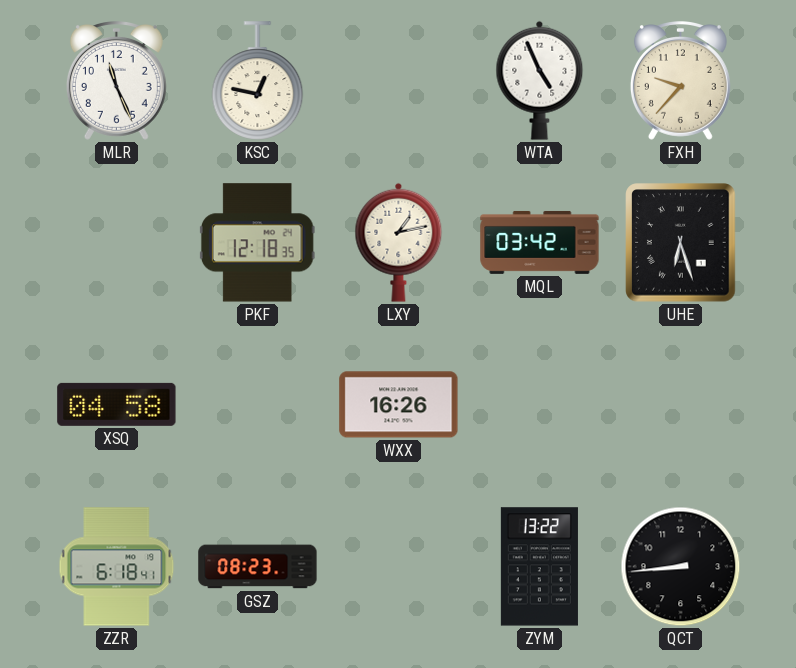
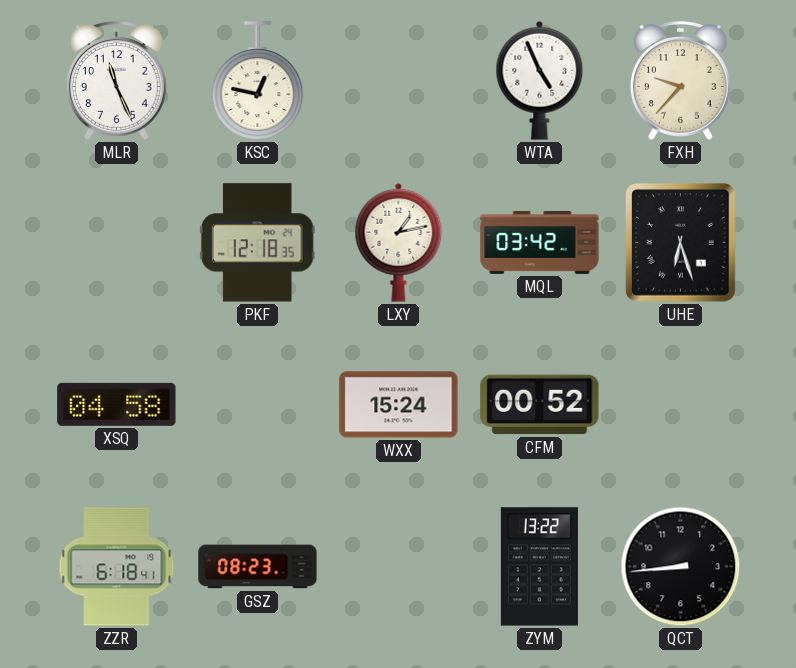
WXX: 16:26 -> 15:24
CFM: none -> 00:52
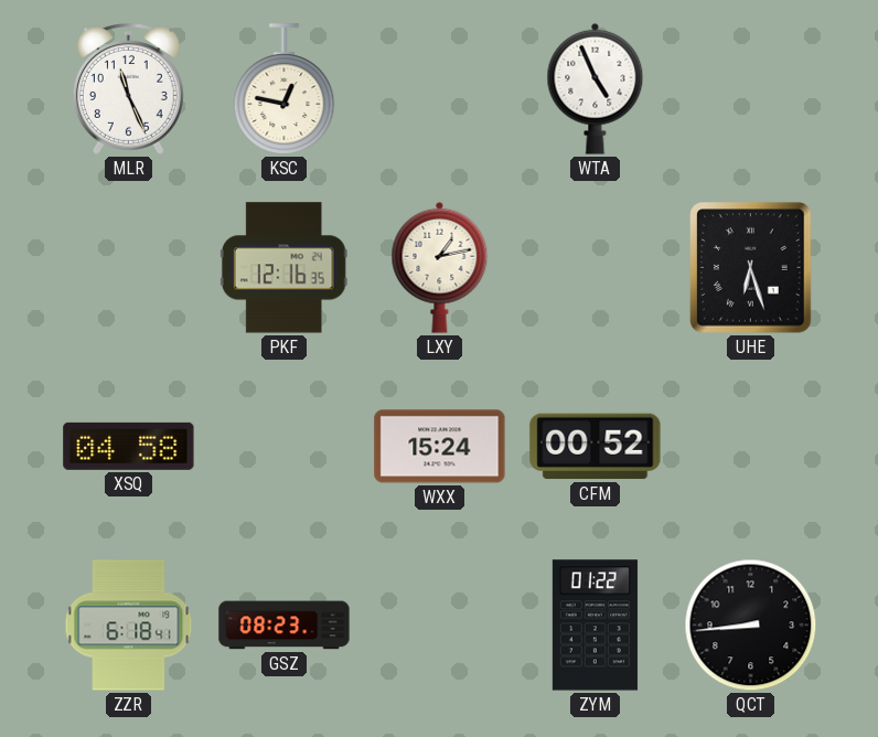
FXH: 9:37 -> none
PKF: 12:18 -> 12:16
MQL: 03:42 -> none
ZYM: 13:22 -> 01:22
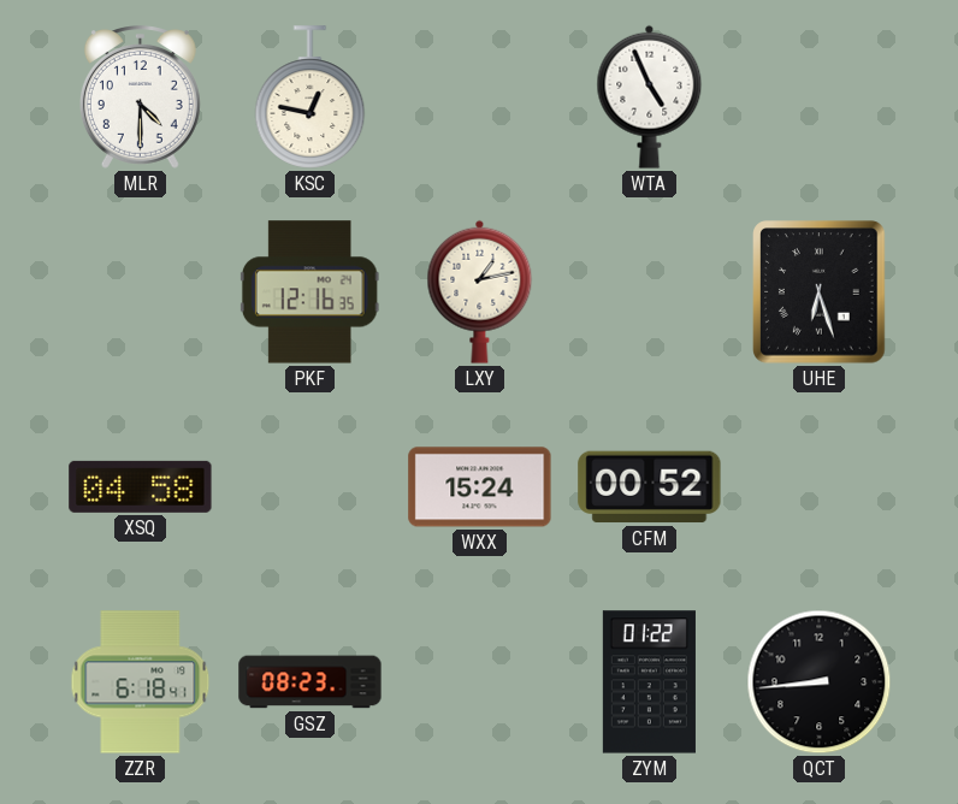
MLR: 11:26 -> 4:30
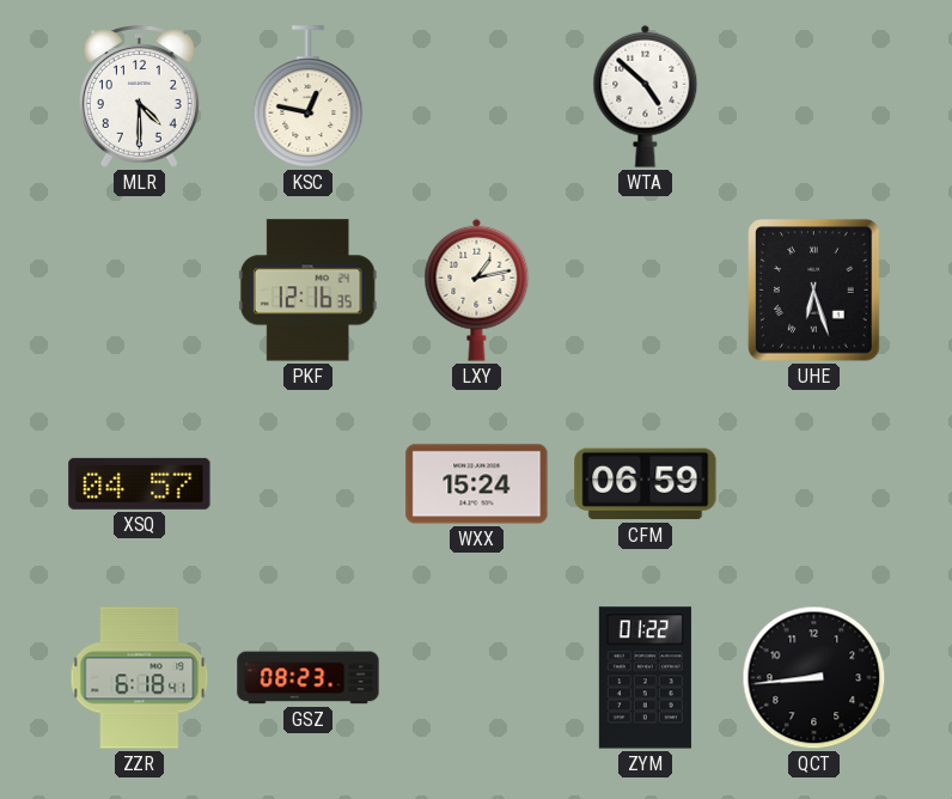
WTA: 4:56 -> 4:52
XSQ: 04:58 -> 04:57
CFM: 00:52 -> 06:59
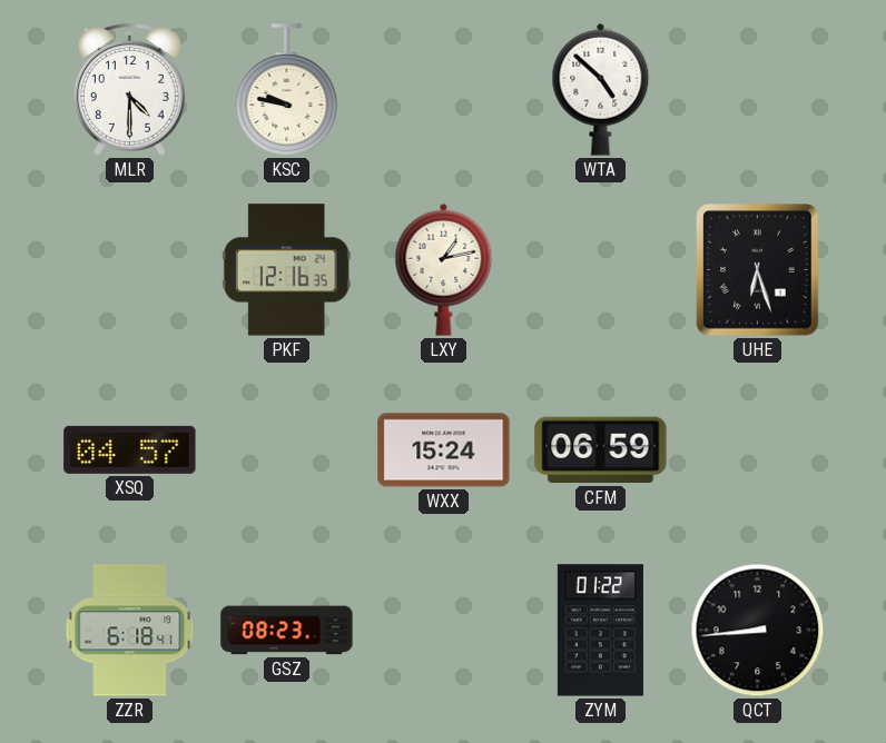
KSC: 12:47 -> 9:47
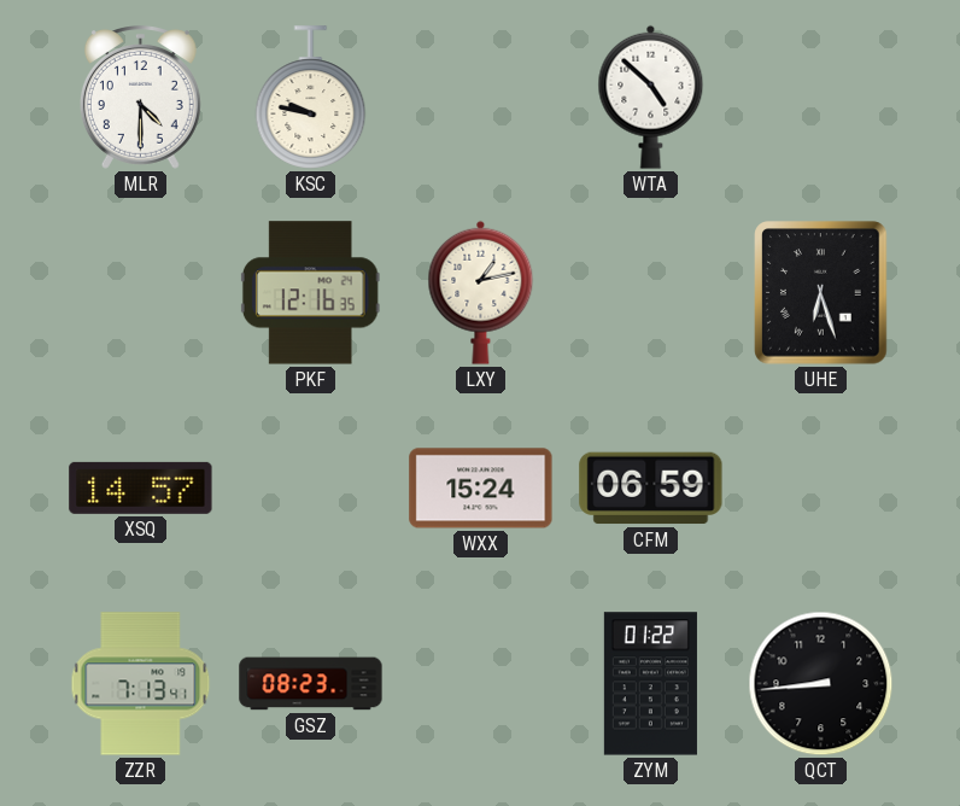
XSQ: 04:57 -> 14:57
ZZR: 6:18 -> 7:13
